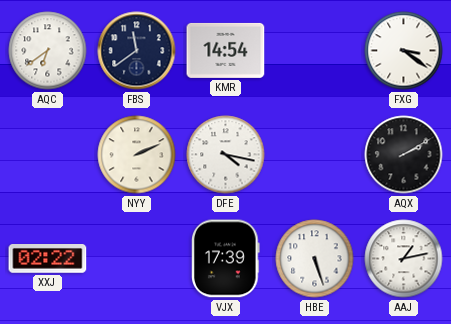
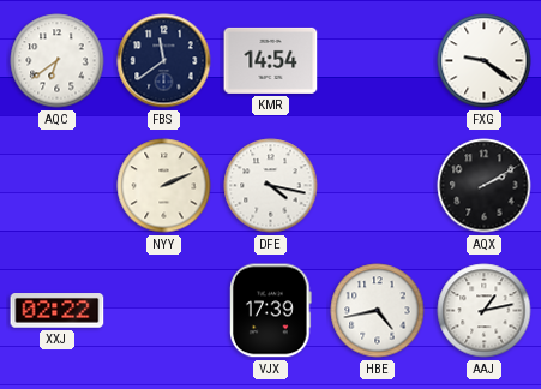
FXG: 3:21 -> 9:21
HBE: 5:27 -> 4:43
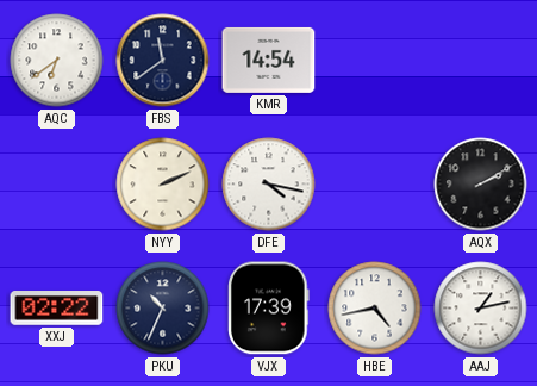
FXG: 9:21 -> none
PKU: none -> 10:34
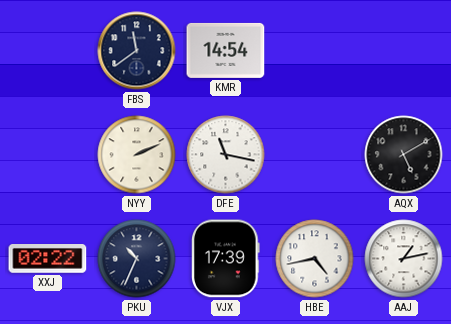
AQC: 6:39 -> none
DFE: 4:17 -> 11:17
AQX: 2:10 -> 5:10
